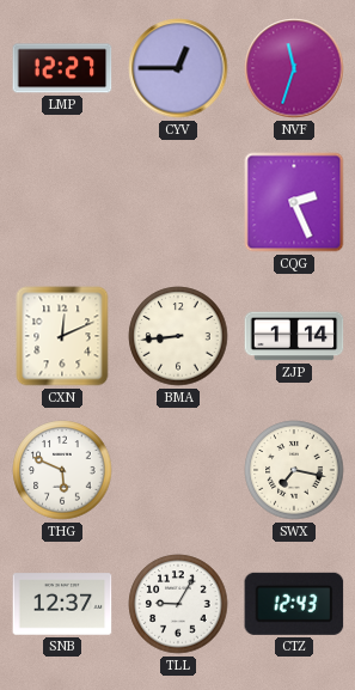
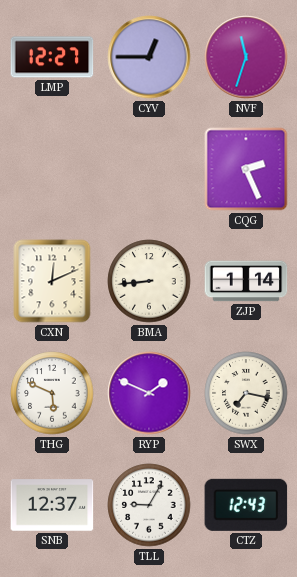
RYP: none -> 1:49
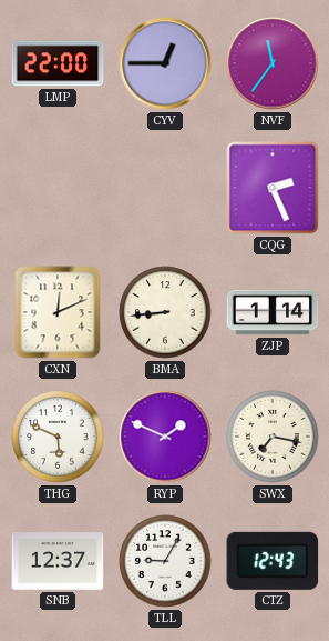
LMP: 12:27 -> 22:00
NVF: 11:33 -> 11:36
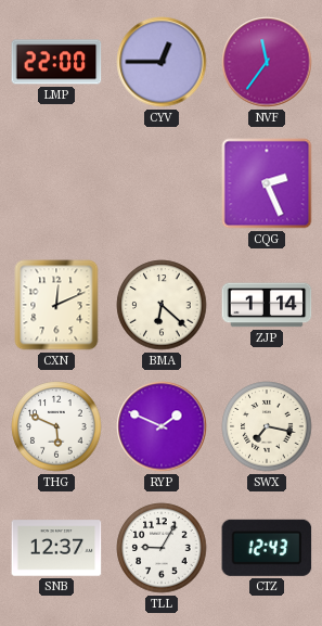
BMA: 8:44 -> 6:22
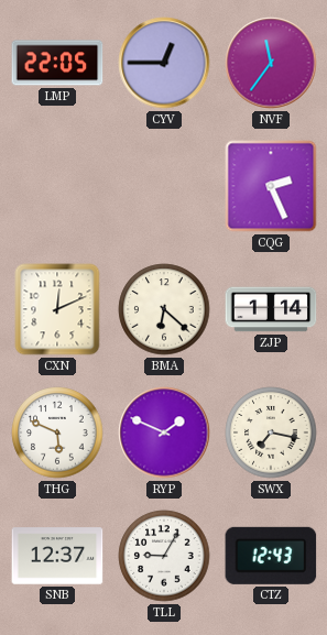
LMP: 22:00 -> 22:05
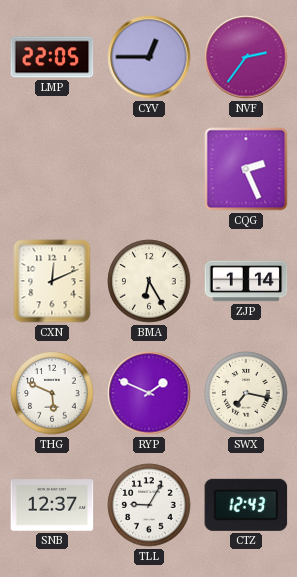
NVF: 11:36 -> 2:36
BMA: 6:22 -> 6:25
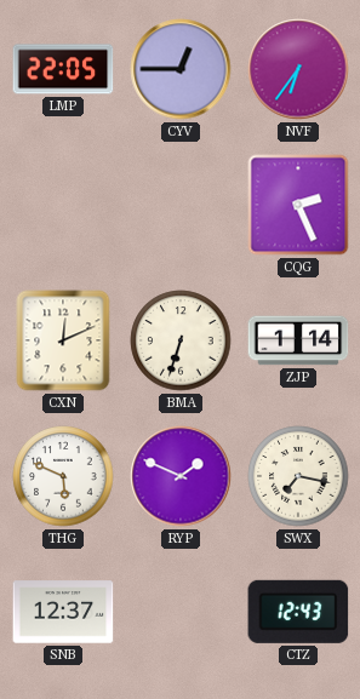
NVF: 2:36 -> 6:36
BMA: 6:25 -> 6:33
TLL: 9:05 -> none
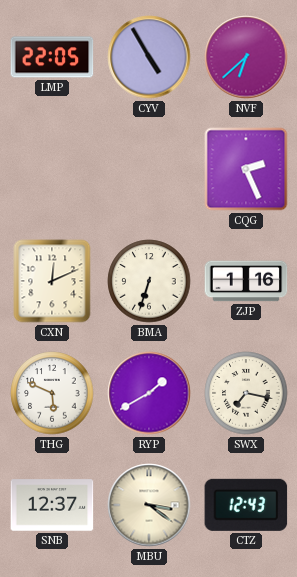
CYV: 12:45 -> 4:55
NVF: 6:36 -> 6:38
ZJP: 1:14 -> 1:16
RYP: 1:49 -> 1:40
MBU: none -> 3:21
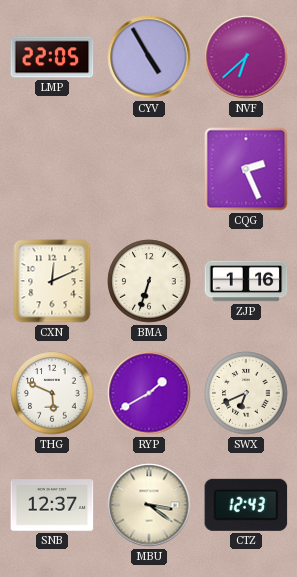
SWX: 7:17 -> 6:41
